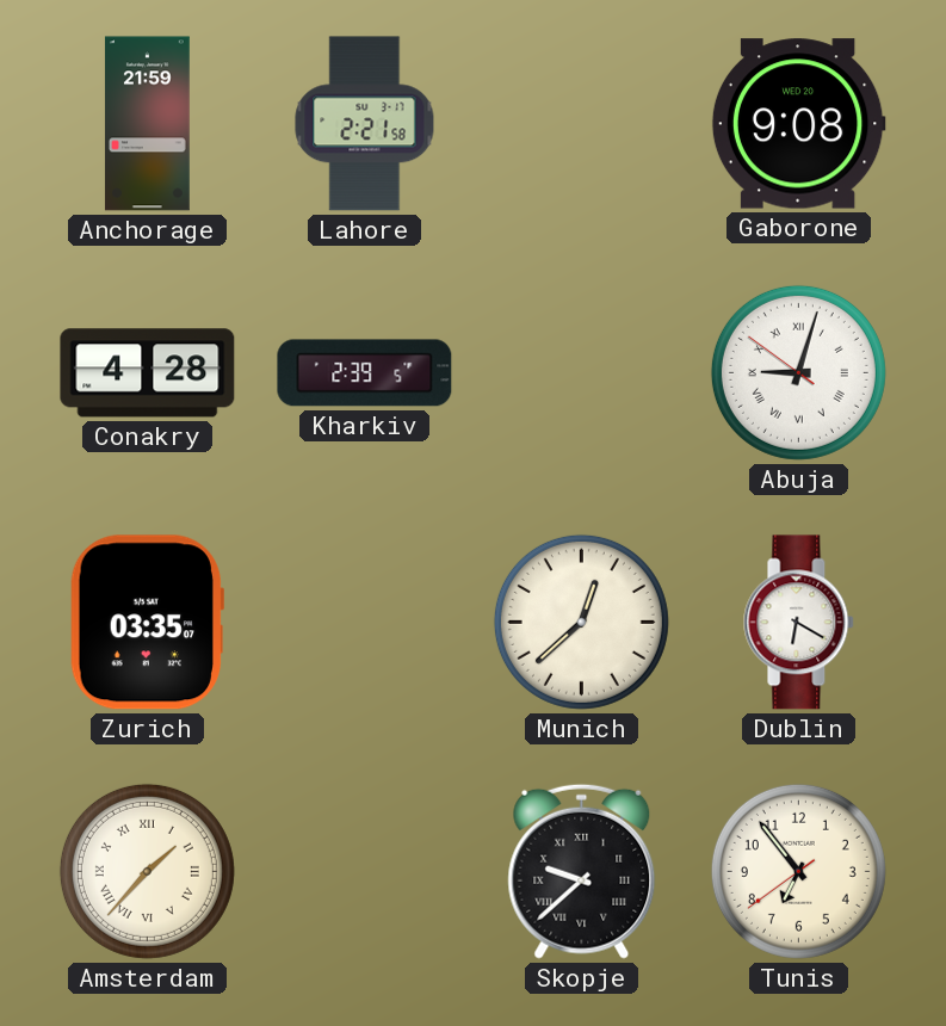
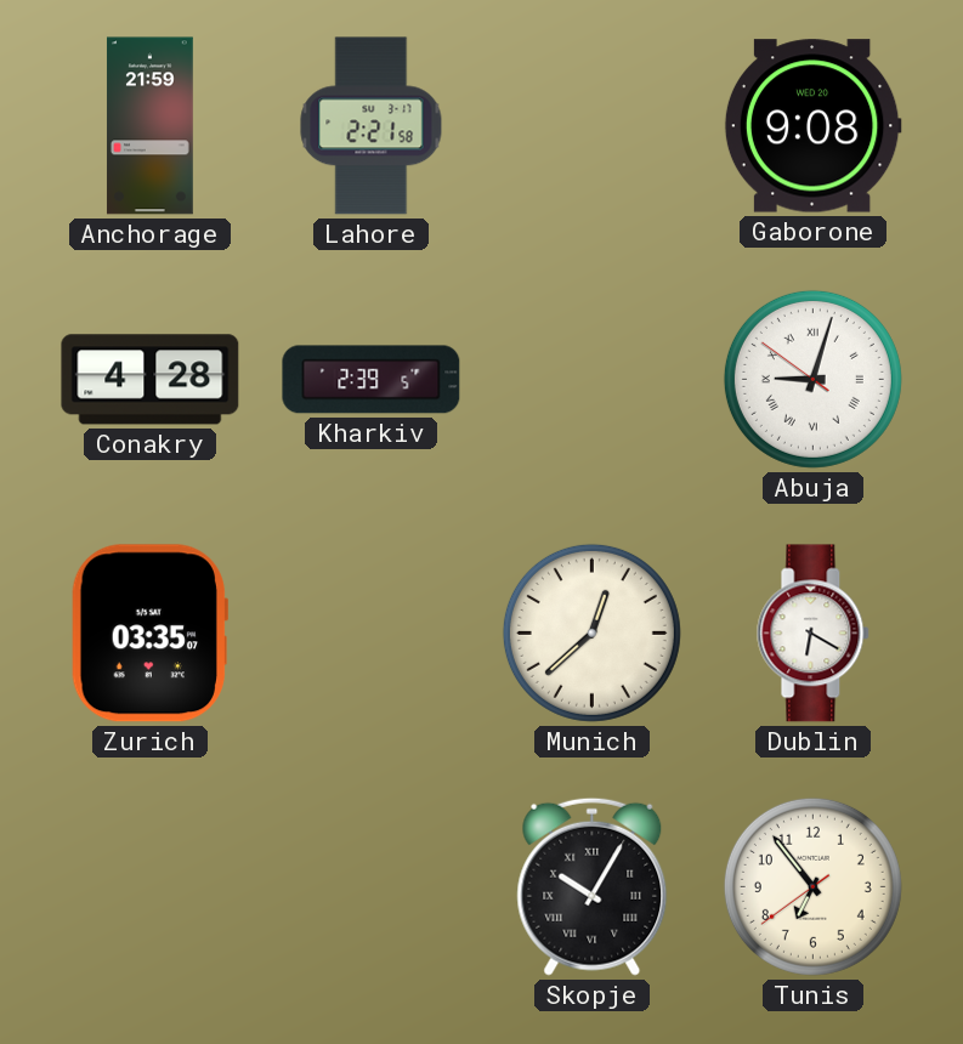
Amsterdam: 1:37 -> none
Skopje: 9:38 -> 10:05
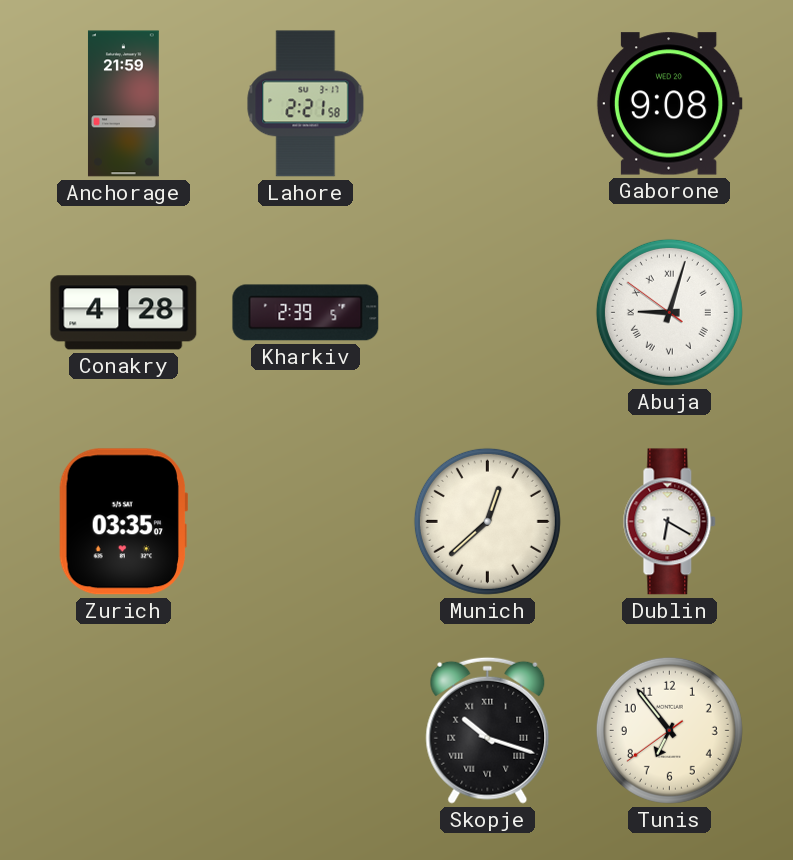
Skopje: 10:05 -> 10:18
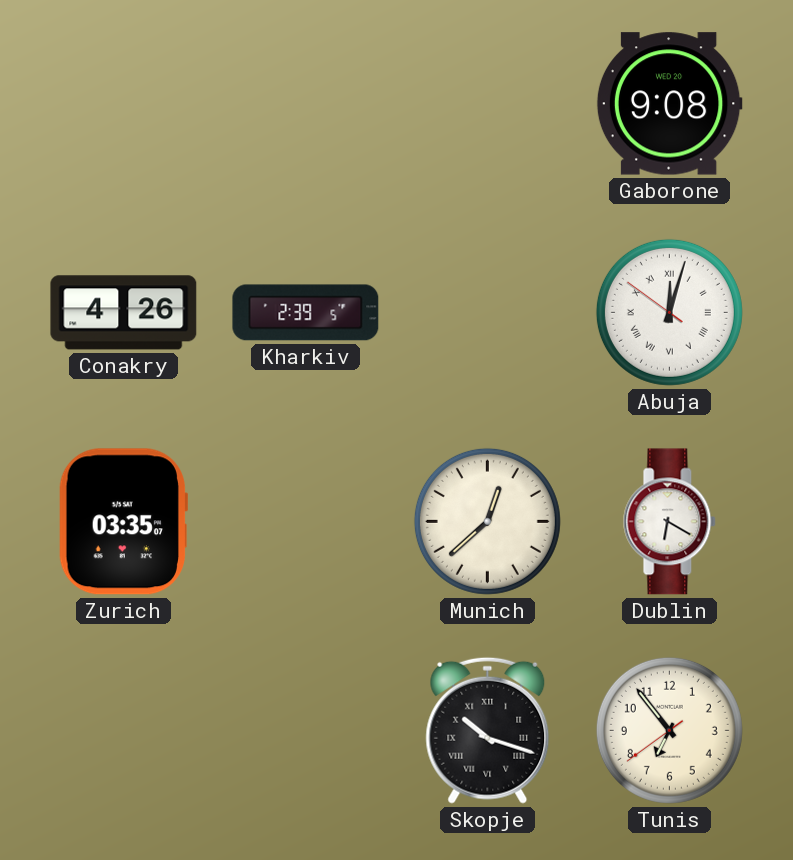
Anchorage: 21:59 -> none
Lahore: 2:21 -> none
Conakry: 4:28 -> 4:26
Abuja: 9:02 -> 12:02
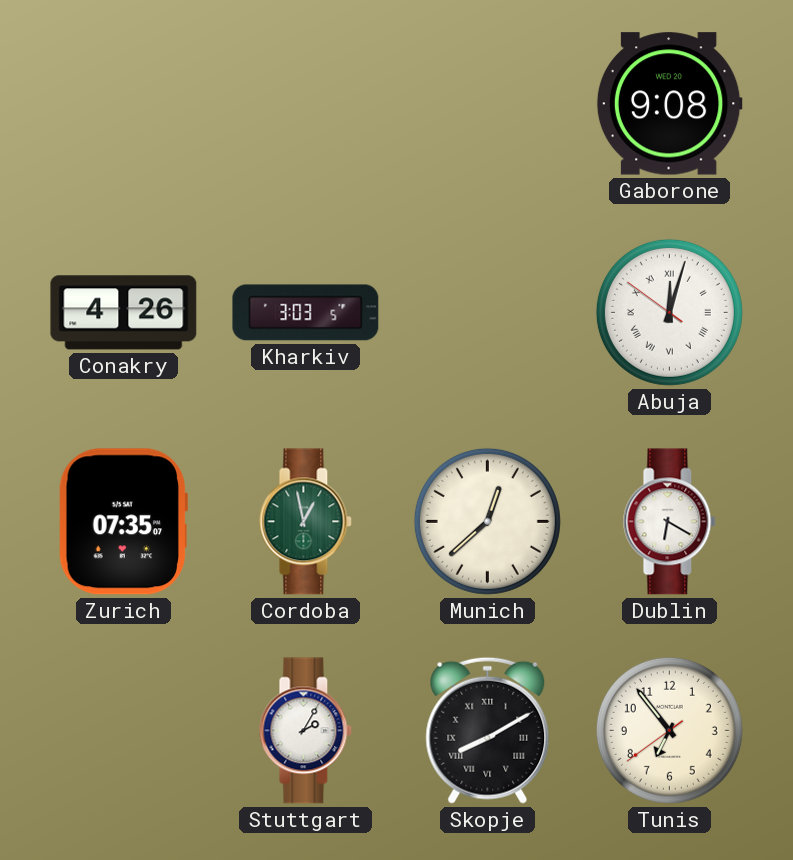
Kharkiv: 2:39 -> 3:03
Zurich: 03:35 -> 07:35
Cordoba: none -> 12:58
Stuttgart: none -> 2:05
Skopje: 10:18 -> 8:10
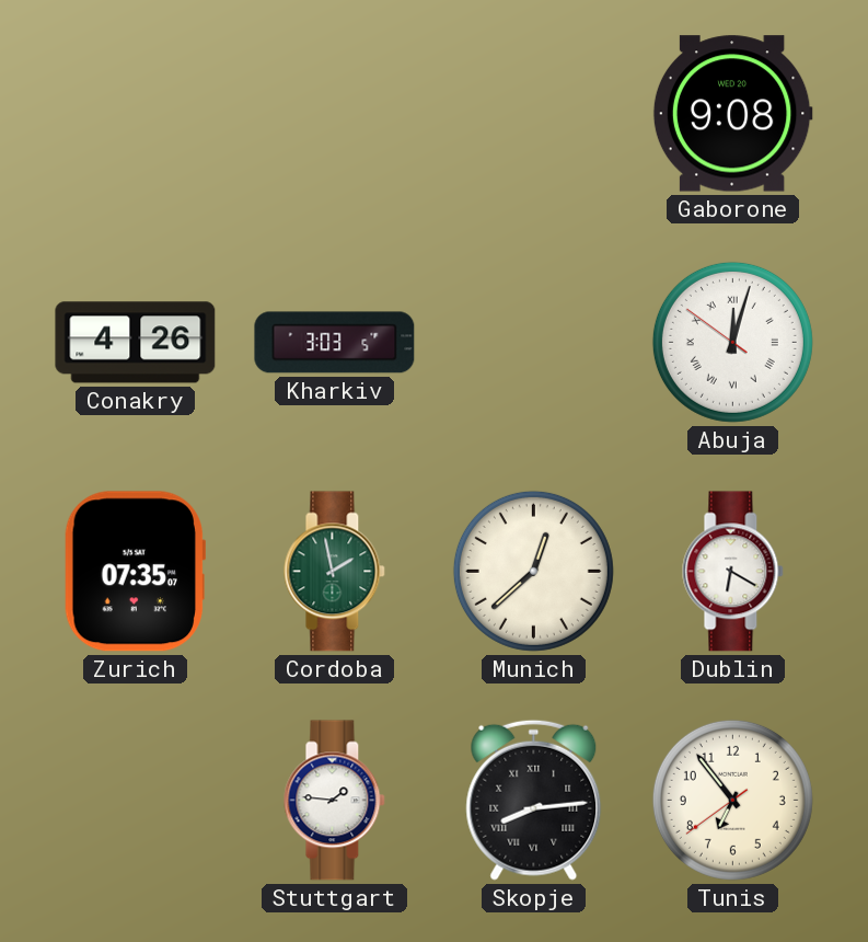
Cordoba: 12:58 -> 1:58
Stuttgart: 2:05 -> 1:46
Skopje: 8:10 -> 8:14
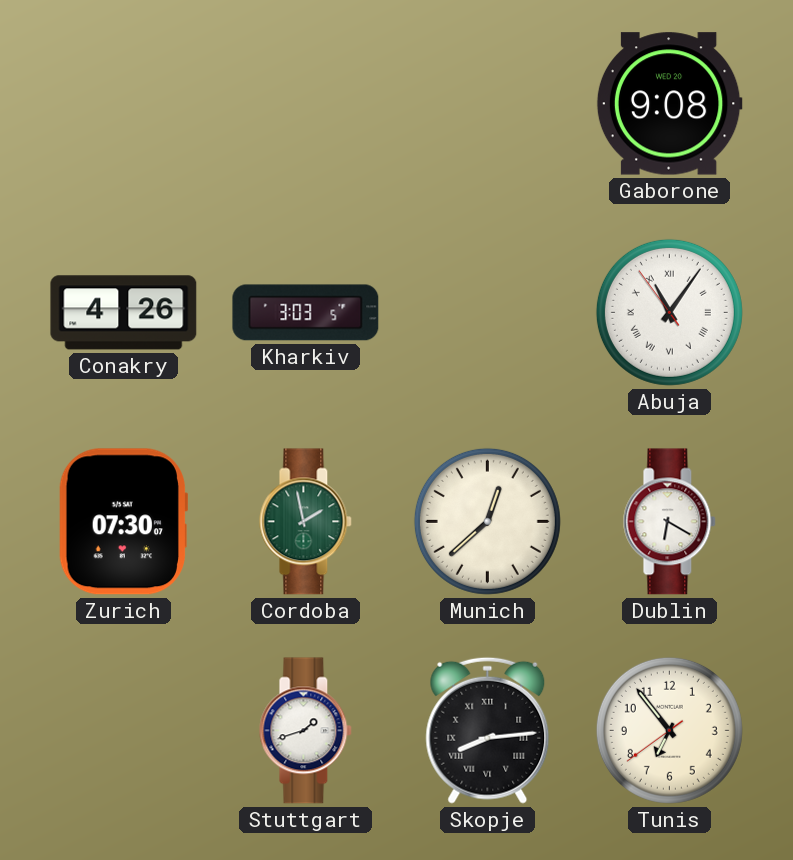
Abuja: 12:02 -> 11:05
Zurich: 07:35 -> 07:30
Stuttgart: 1:46 -> 1:42
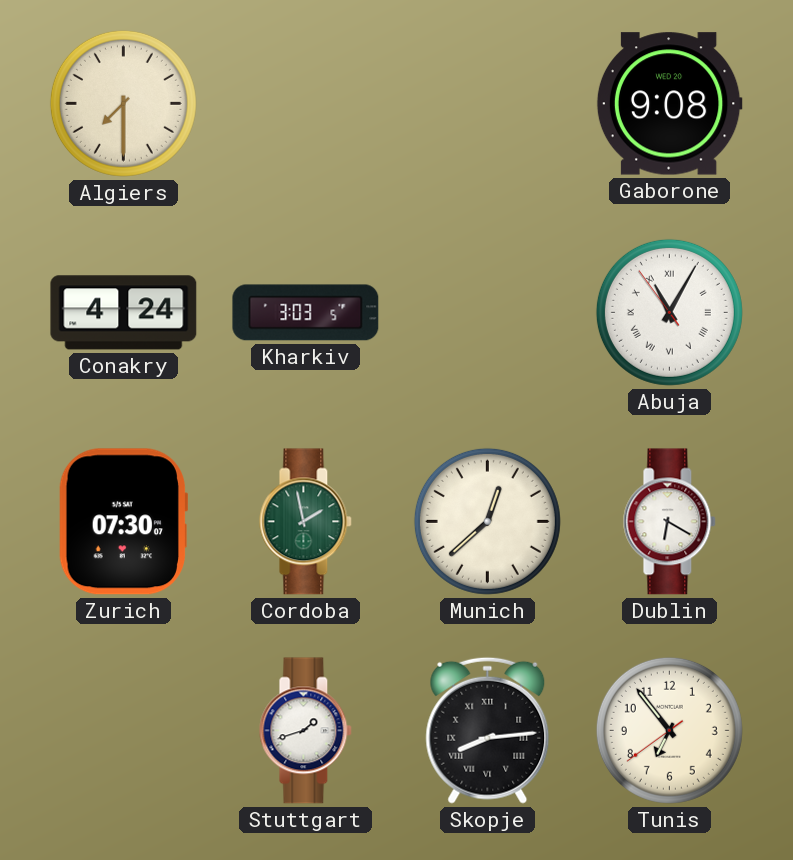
Algiers: none -> 7:30
Conakry: 4:26 -> 4:24
Abuja: 11:05 -> 11:04
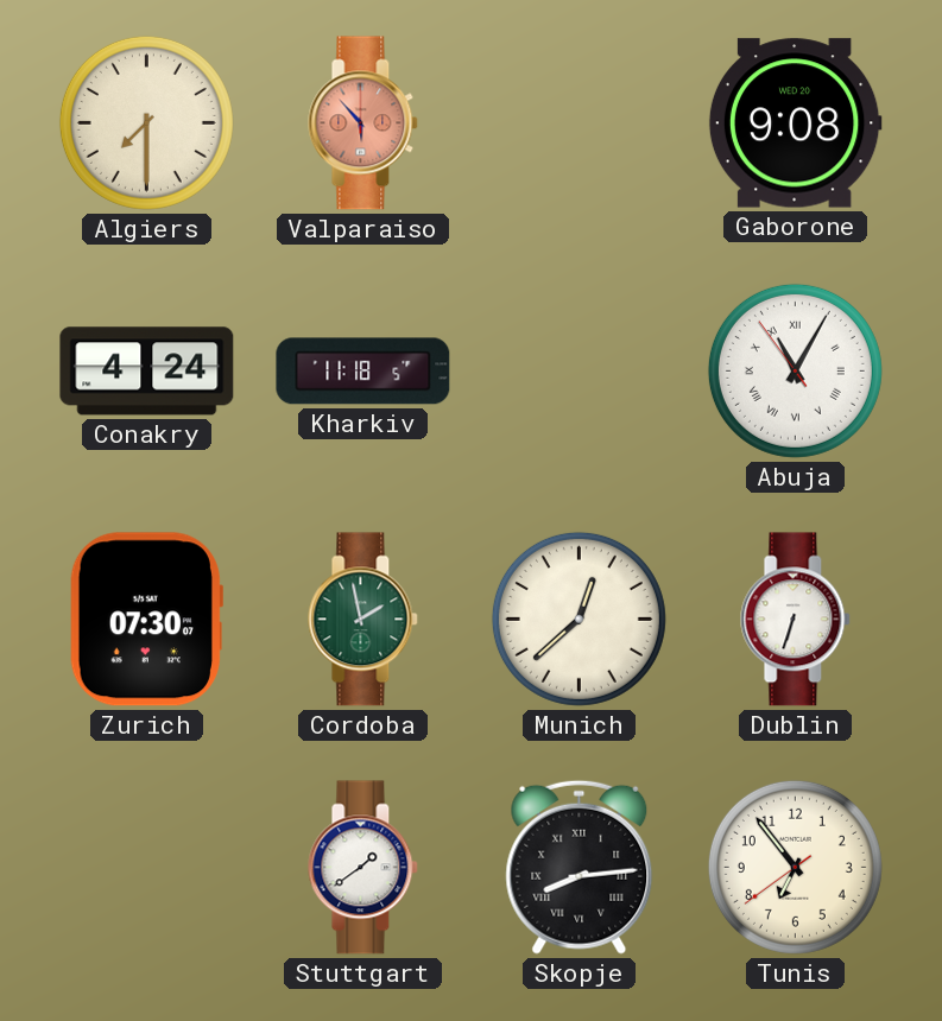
Valparaiso: none -> 5:53
Kharkiv: 3:03 -> 11:18
Dublin: 6:20 -> 6:33
Stuttgart: 1:42 -> 1:39
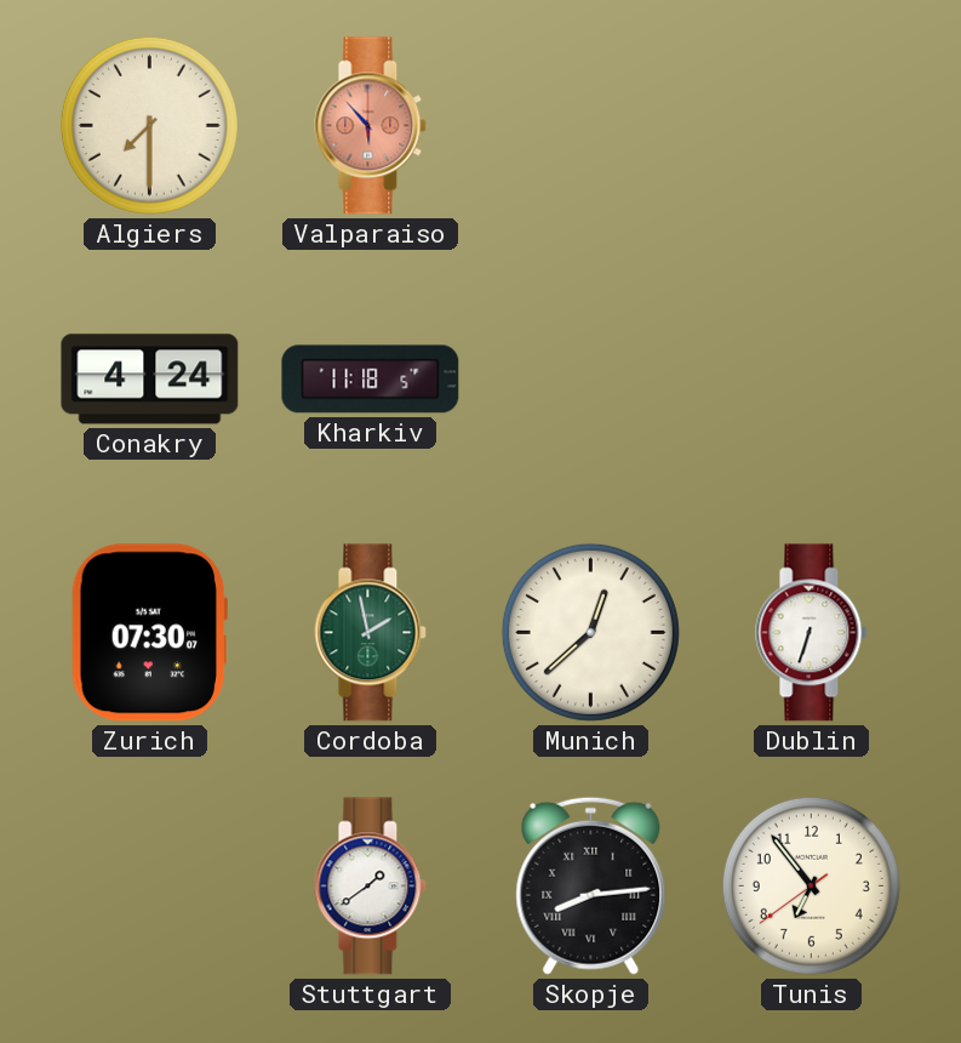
Gaborone: 9:08 -> none
Abuja: 11:04 -> none
